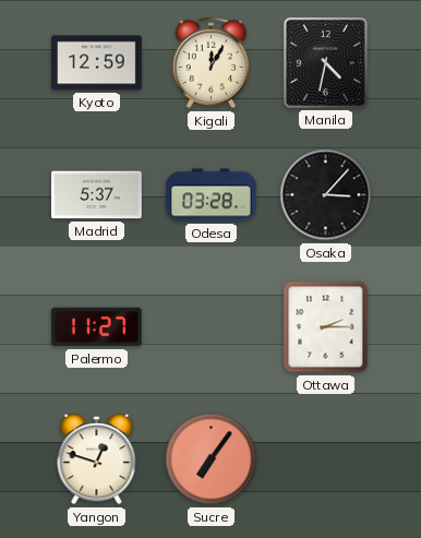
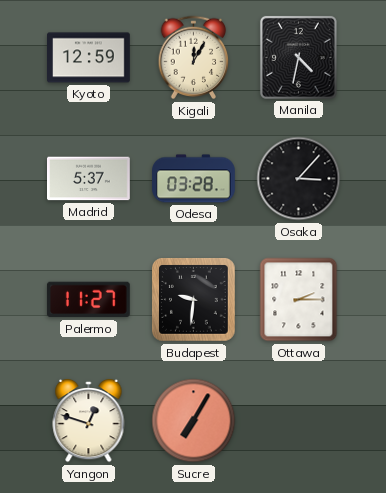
Budapest: none -> 9:31
Sucre: 7:06 -> 7:05
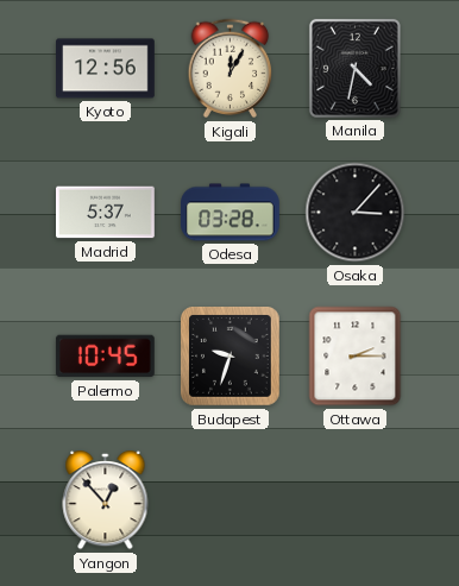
Kyoto: 12:59 -> 12:56
Palermo: 11:27 -> 10:45
Budapest: 9:31 -> 9:33
Yangon: 12:48 -> 12:53
Sucre: 7:05 -> none
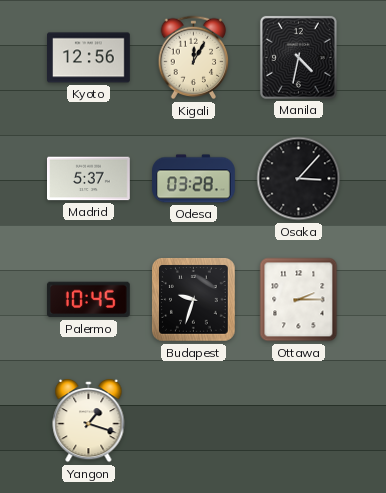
Yangon: 12:53 -> 1:18
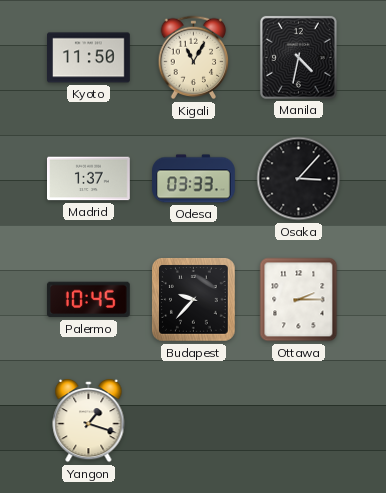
Kyoto: 12:56 -> 11:50
Kigali: 12:05 -> 11:05
Madrid: 5:37 -> 1:37
Odesa: 03:28 -> 03:33
Budapest: 9:33 -> 9:37
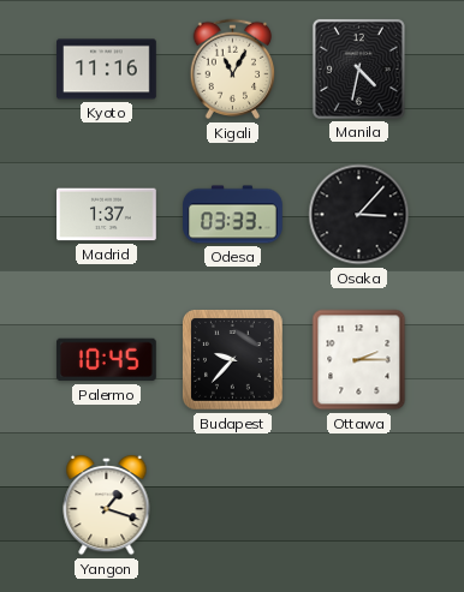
Kyoto: 11:50 -> 11:16
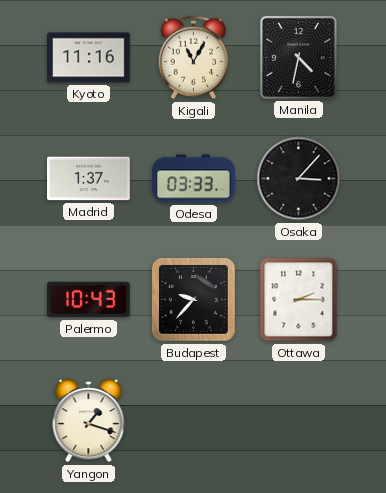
Palermo: 10:45 -> 10:43
